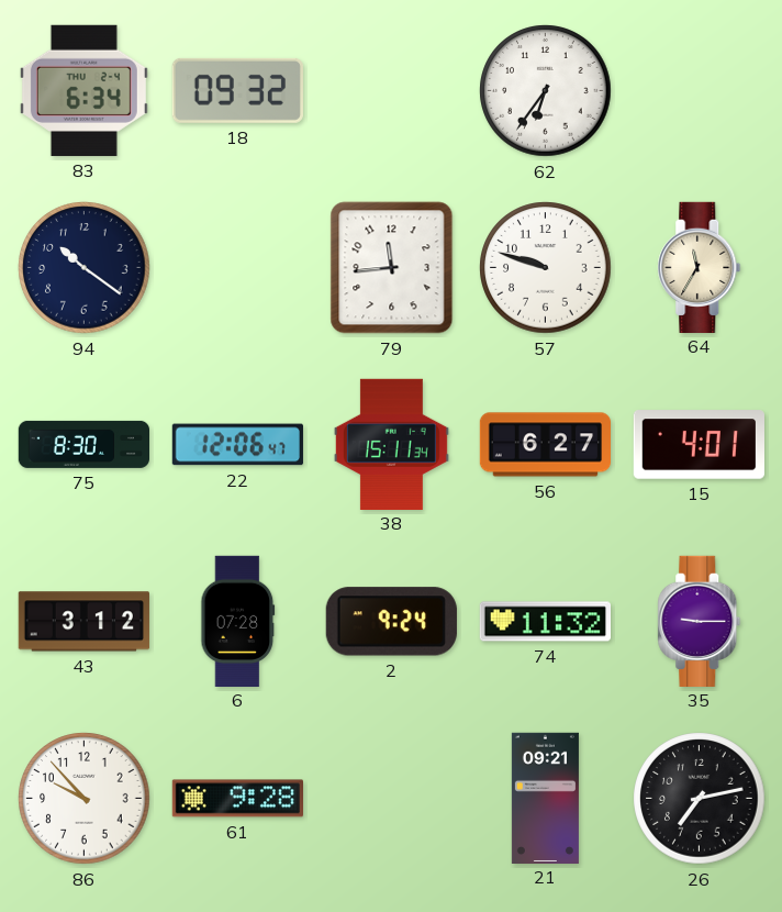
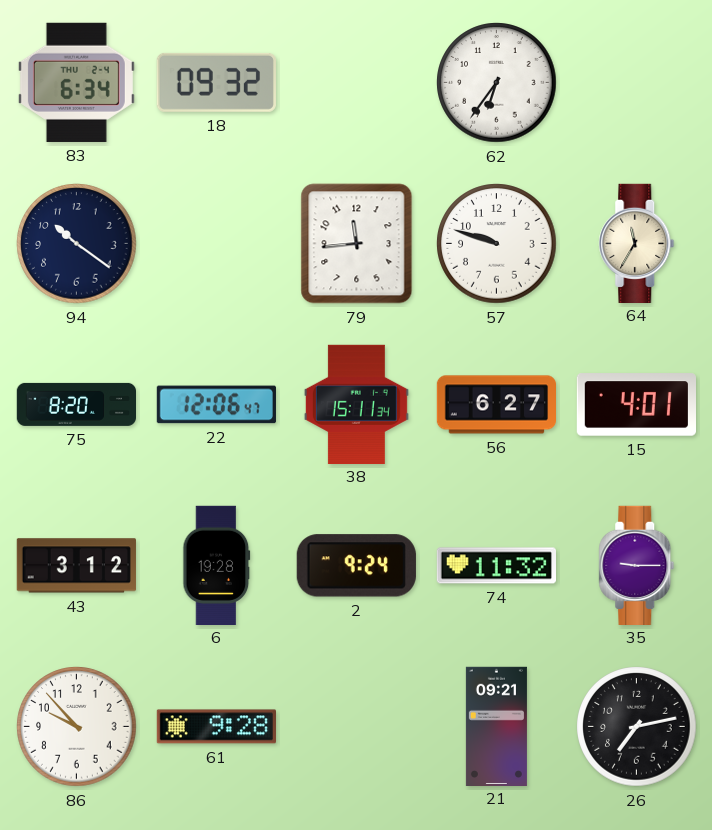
75: 8:30 -> 8:20
6: 07:28 -> 19:28
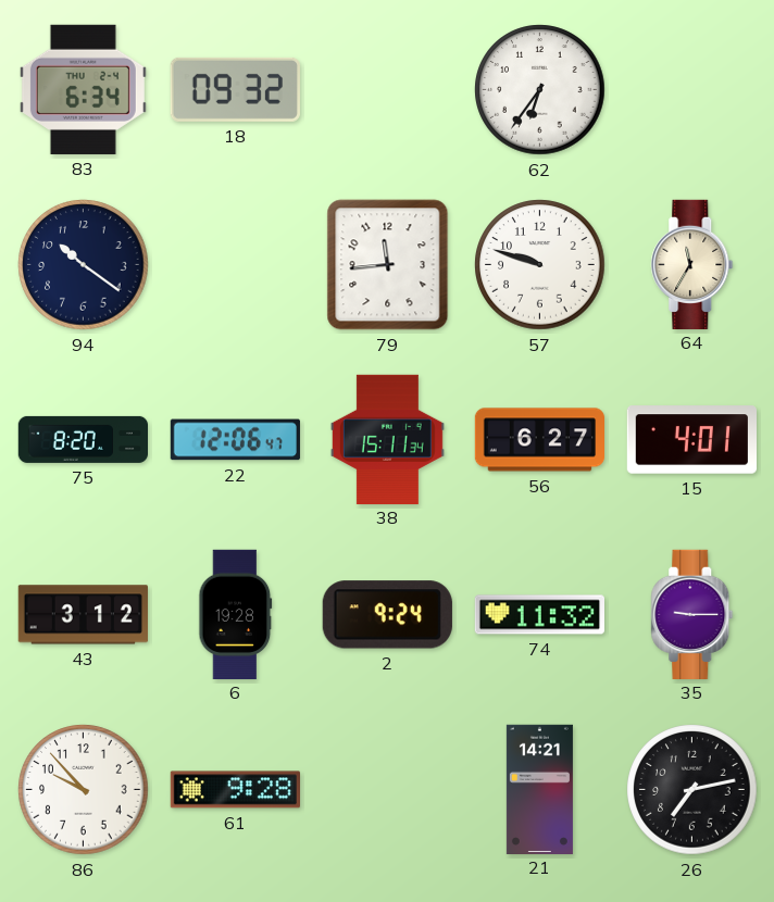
21: 09:21 -> 14:21
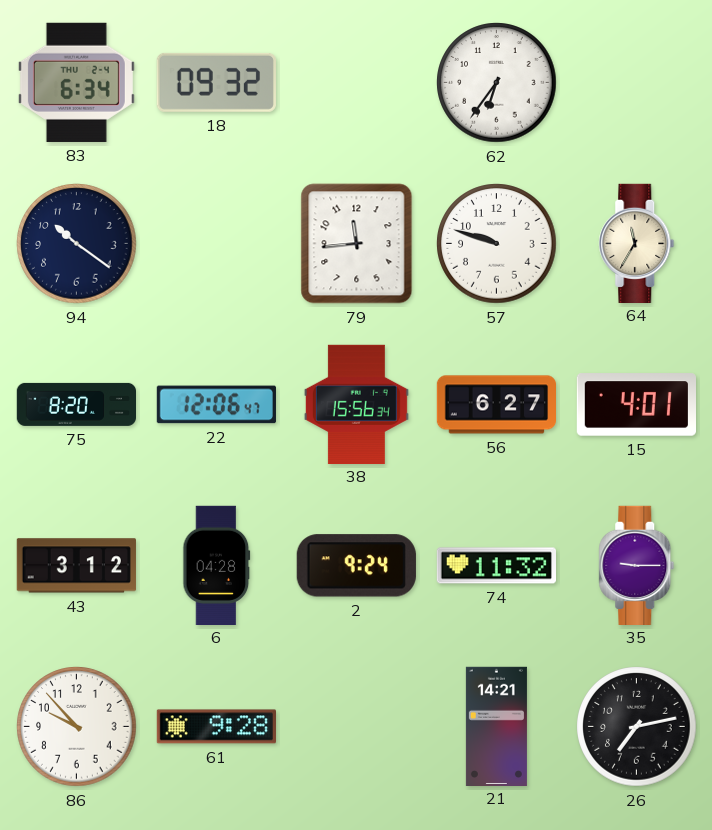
38: 15:11 -> 15:56
6: 19:28 -> 04:28
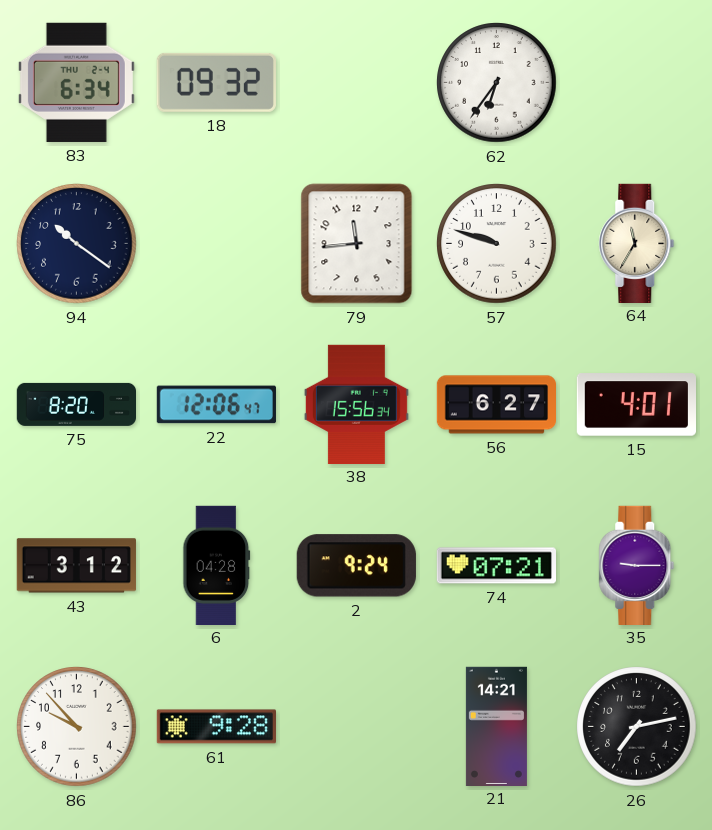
74: 11:32 -> 07:21
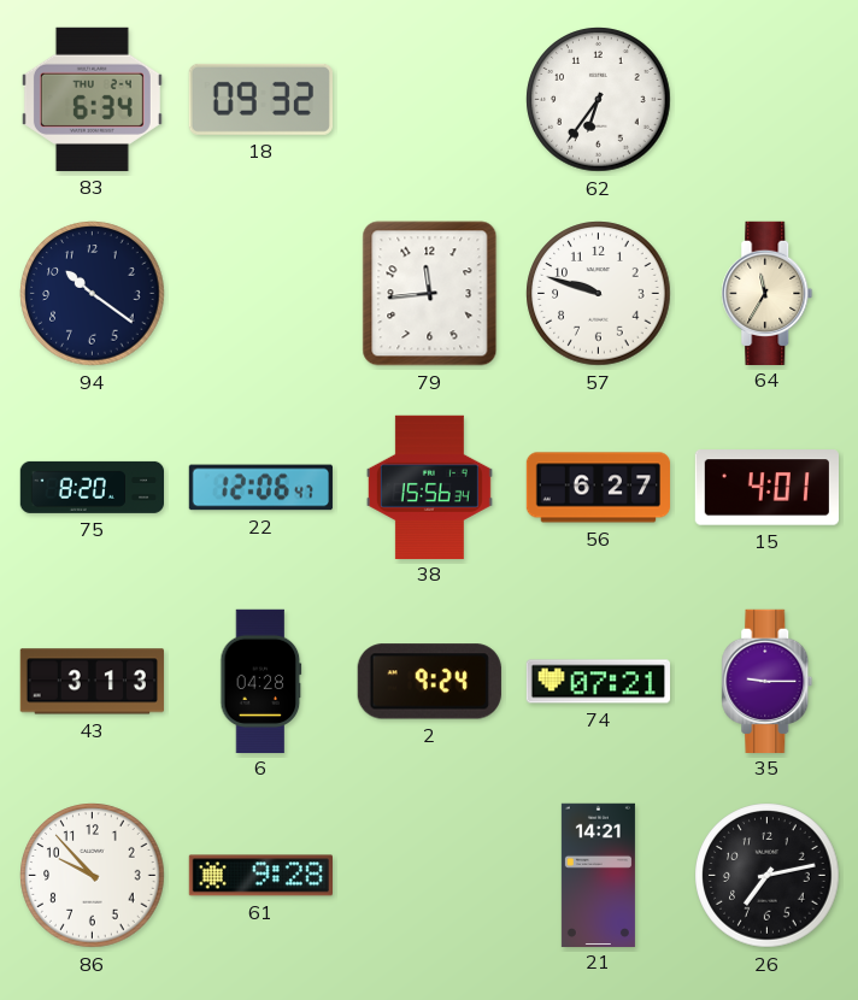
43: 3:12 -> 3:13
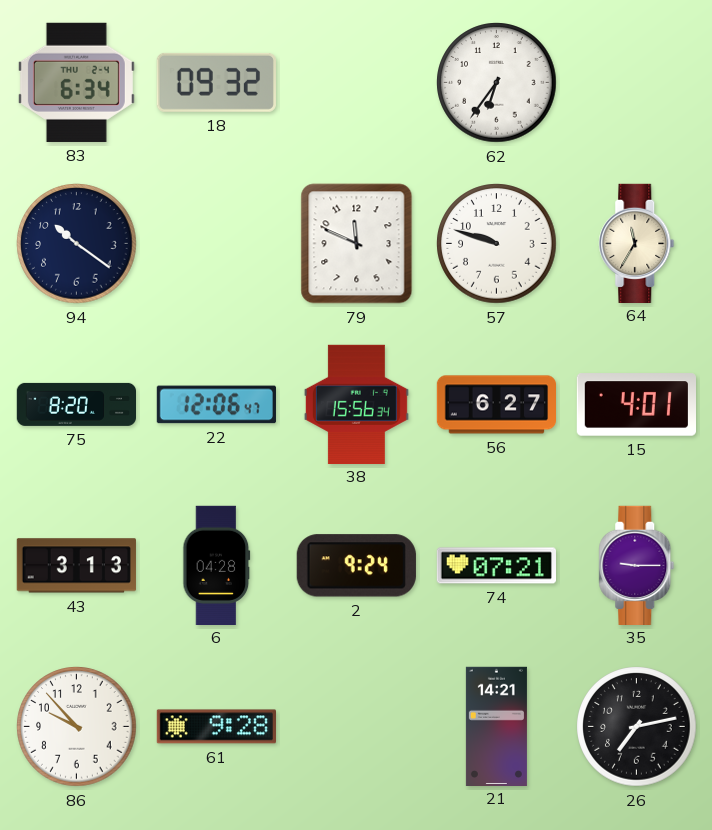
79: 11:44 -> 11:49
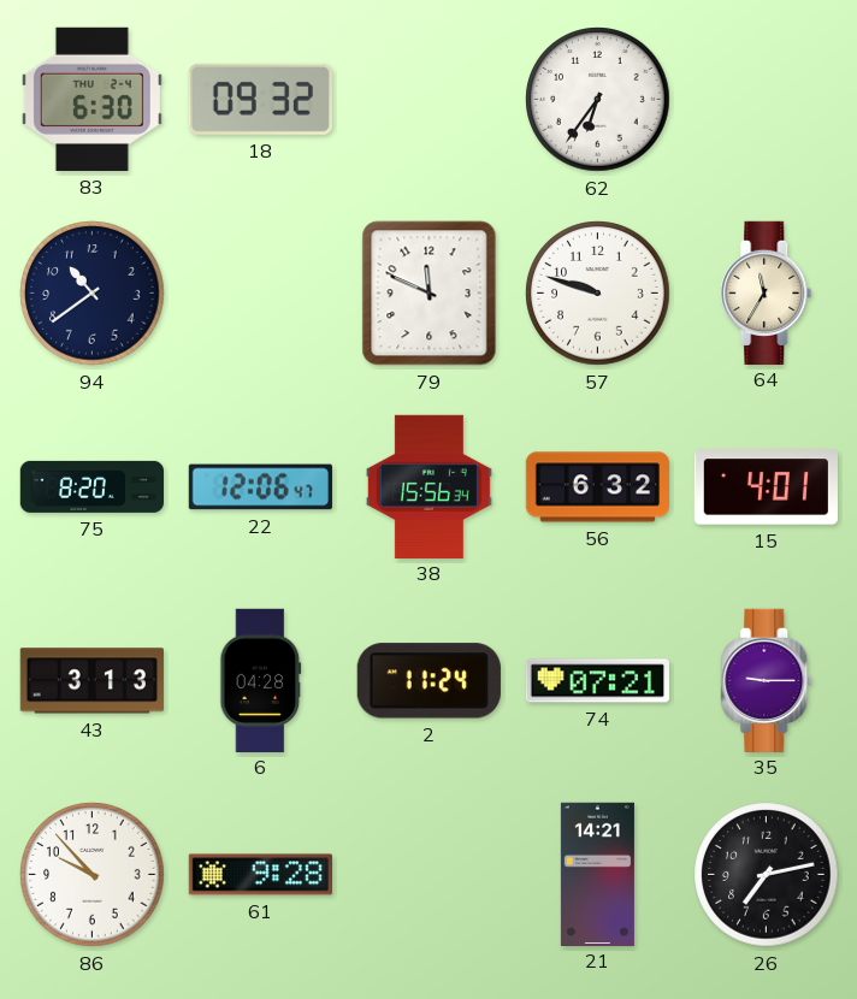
83: 6:34 -> 6:30
94: 10:21 -> 10:39
56: 6:27 -> 6:32
2: 9:24 -> 11:24
